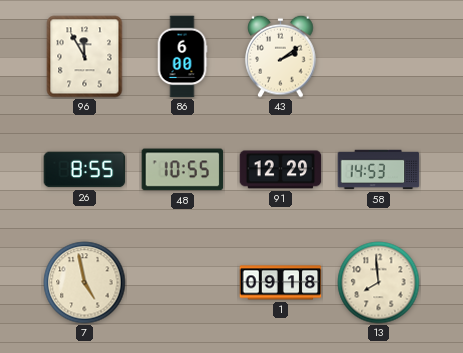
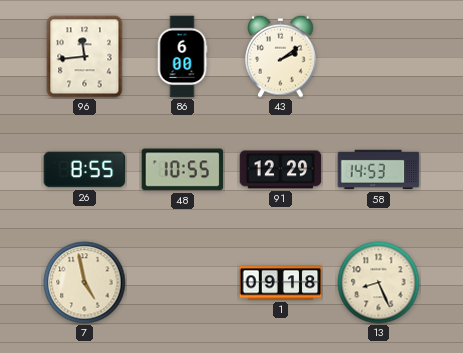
96: 11:55 -> 11:44
13: 7:59 -> 8:26
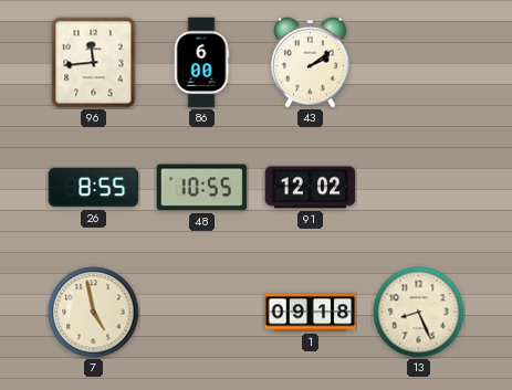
91: 12:29 -> 12:02
58: 14:53 -> none
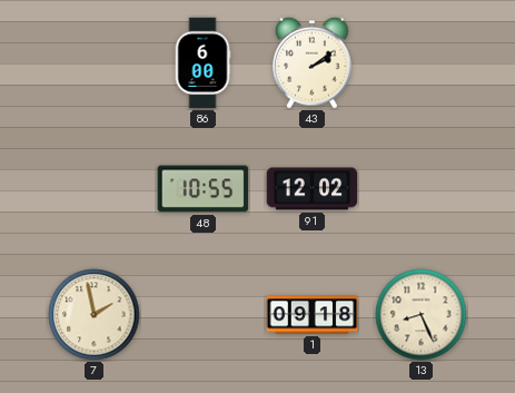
96: 11:44 -> none
26: 8:55 -> none
7: 4:58 -> 1:58
